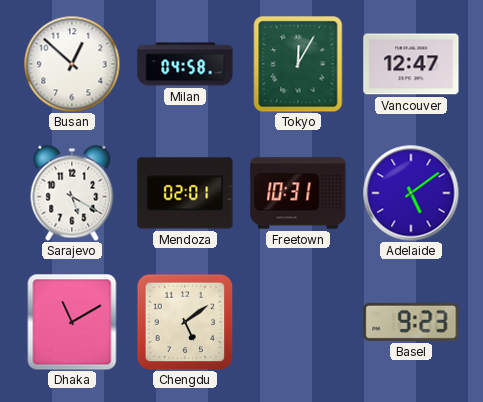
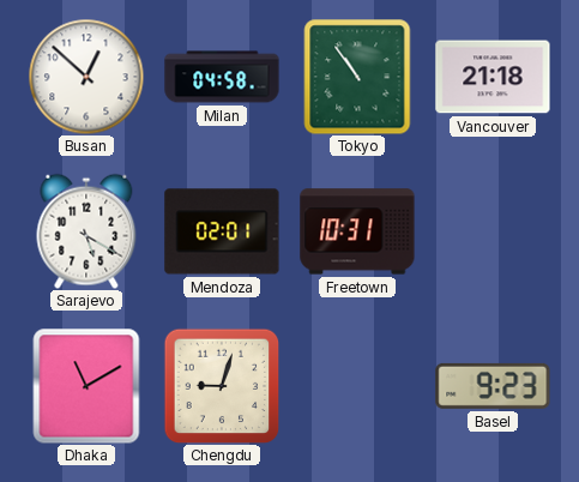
Tokyo: 12:05 -> 10:54
Vancouver: 12:47 -> 21:18
Adelaide: 5:09 -> none
Chengdu: 5:09 -> 9:03
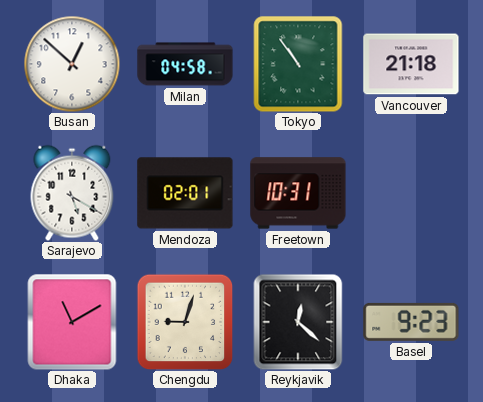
Reykjavik: none -> 12:22
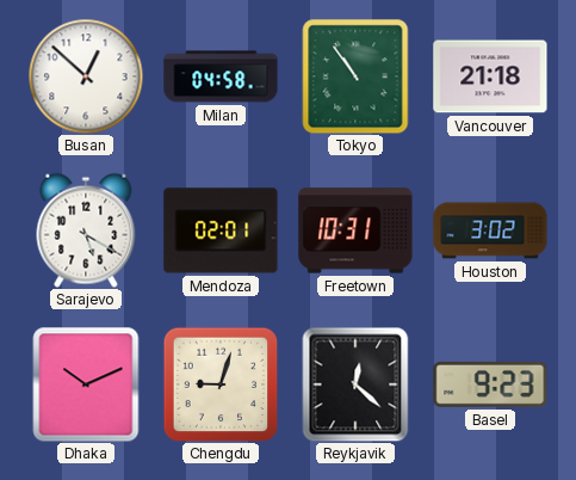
Houston: none -> 3:02
Dhaka: 11:10 -> 10:11
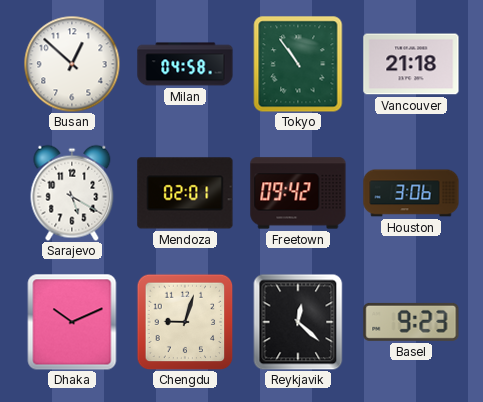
Freetown: 10:31 -> 09:42
Houston: 3:02 -> 3:06
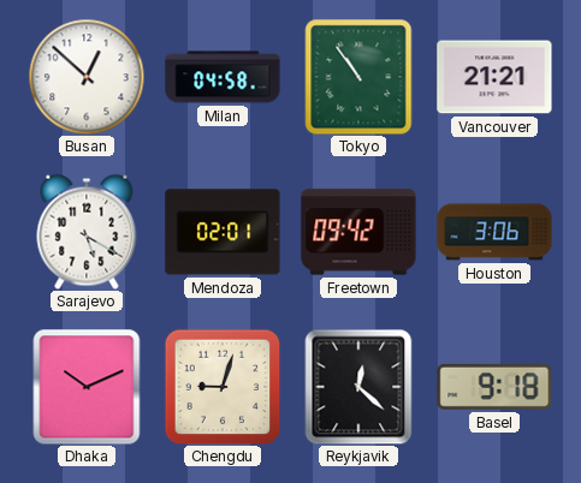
Vancouver: 21:18 -> 21:21
Basel: 9:23 -> 9:18
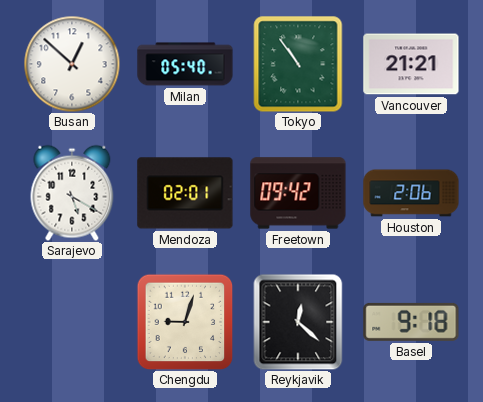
Milan: 04:58 -> 05:40
Houston: 3:06 -> 2:06
Dhaka: 10:11 -> none
